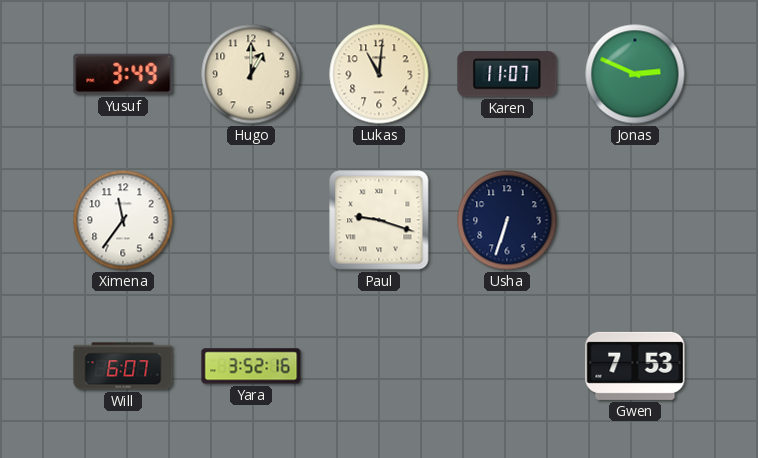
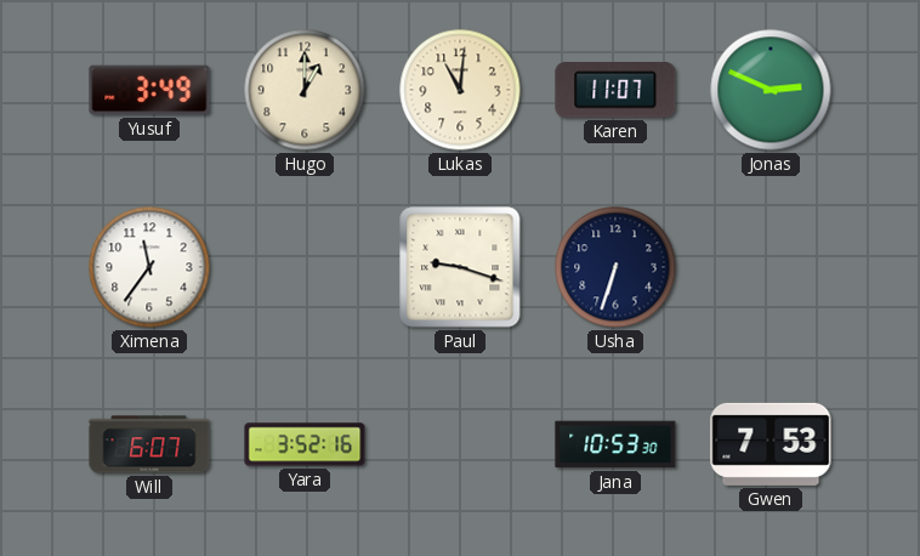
Jana: none -> 10:53
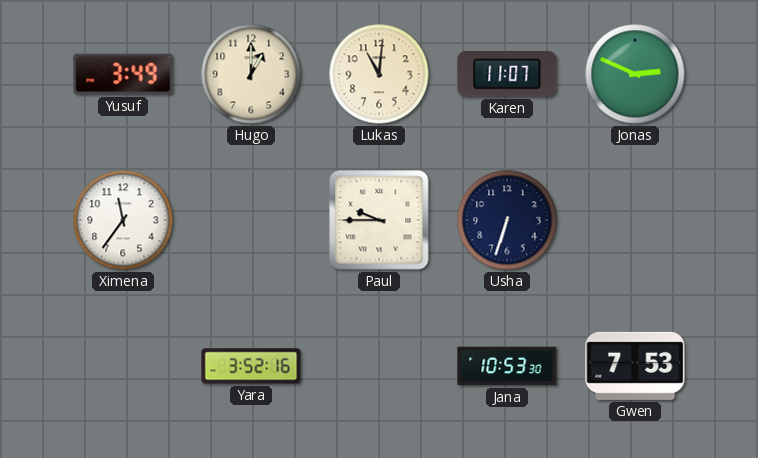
Paul: 9:18 -> 9:45
Will: 6:07 -> none
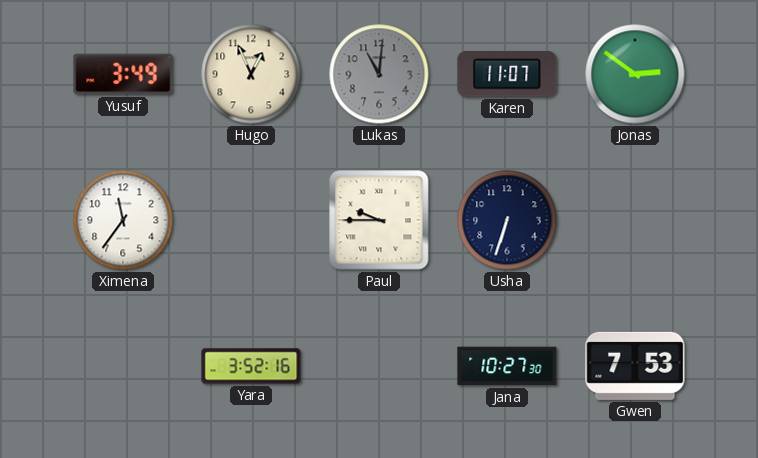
Hugo: 1:00 -> 12:56
Lukas dial: cream -> grey
Jonas: 2:49 -> 2:51
Jana: 10:53 -> 10:27
